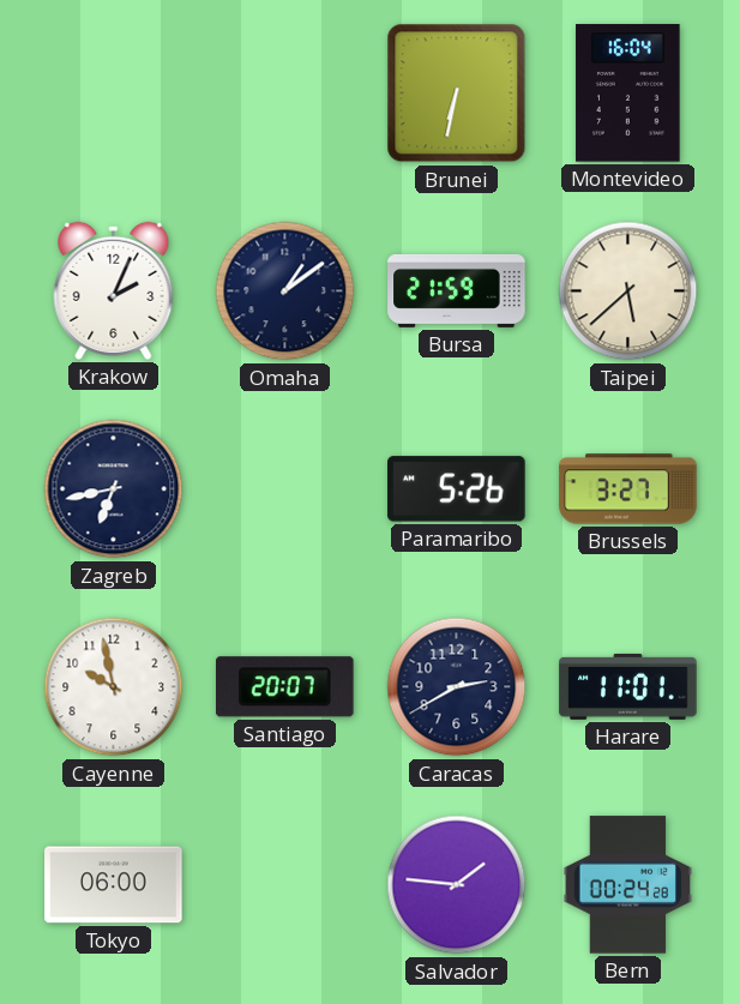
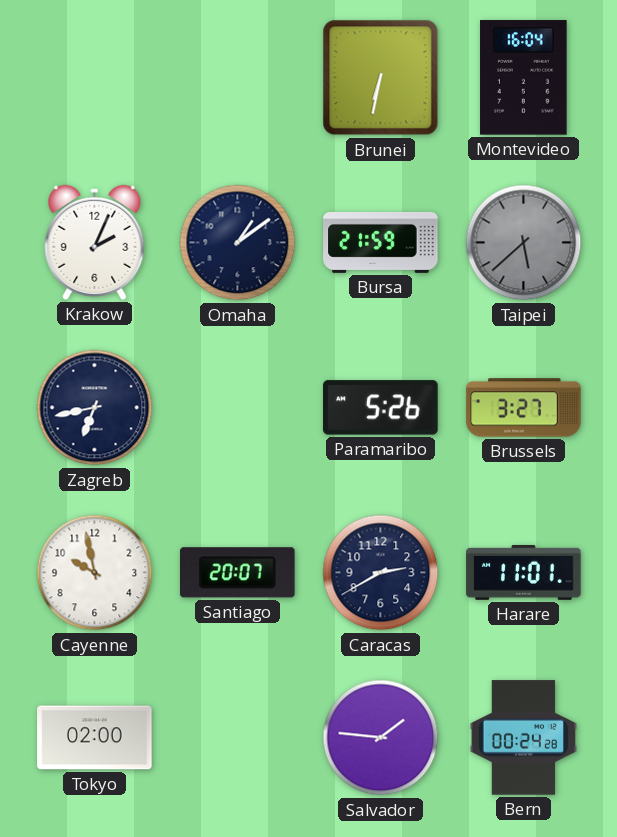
Taipei dial: cream -> grey
Tokyo: 06:00 -> 02:00
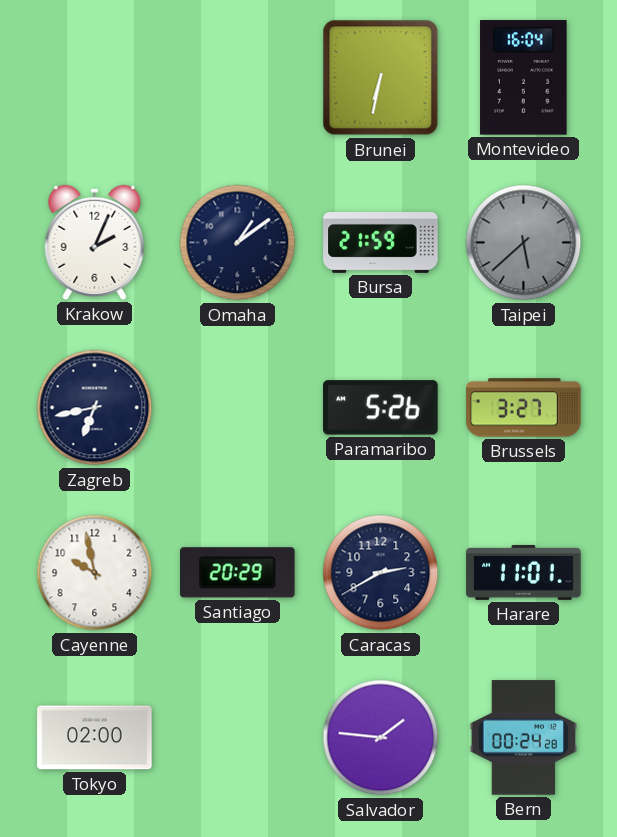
Santiago: 20:07 -> 20:29
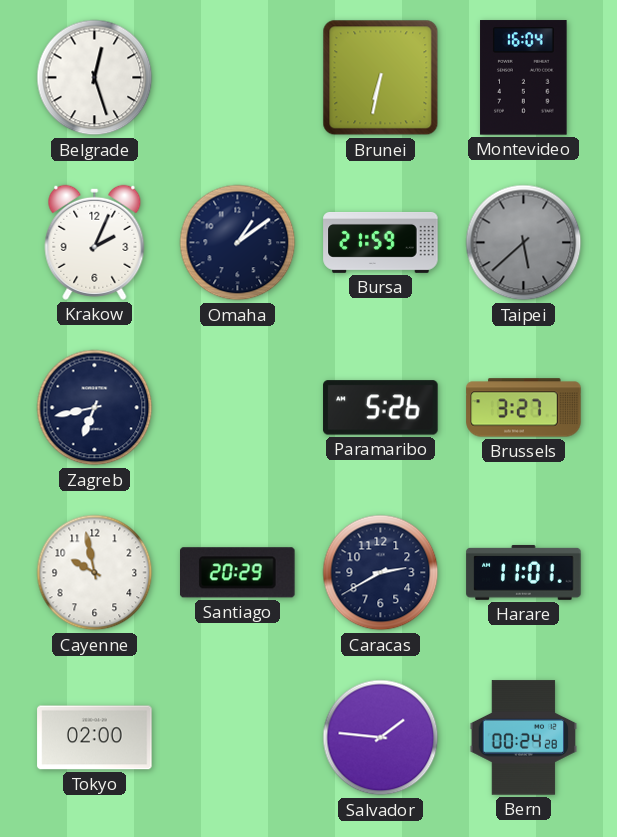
Belgrade: none -> 12:27
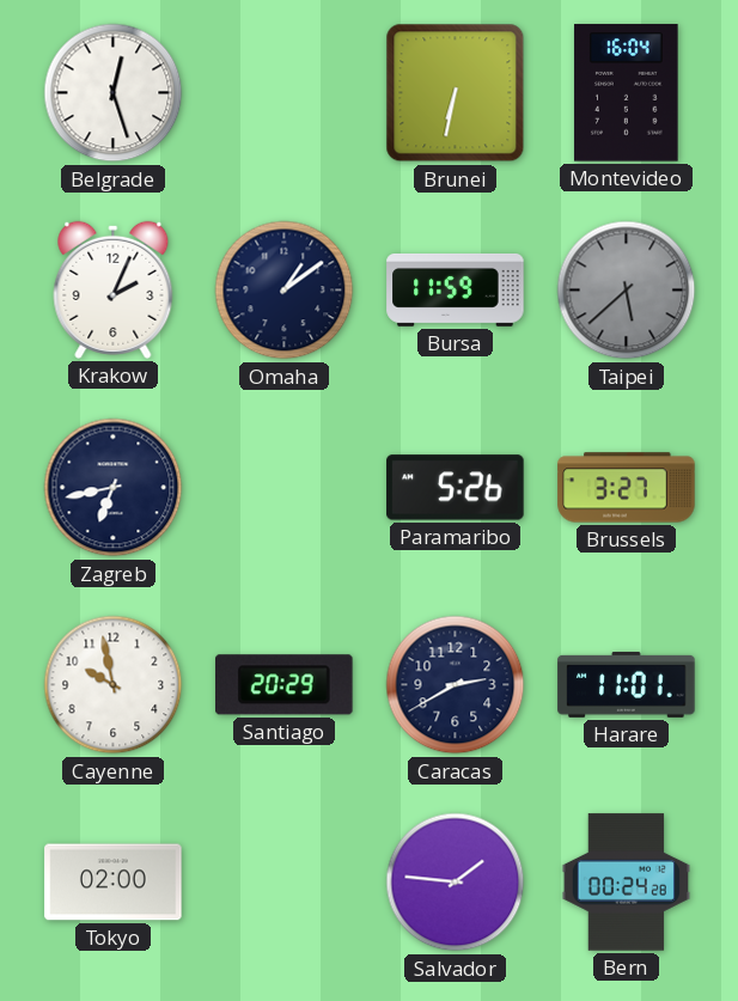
Bursa: 21:59 -> 11:59
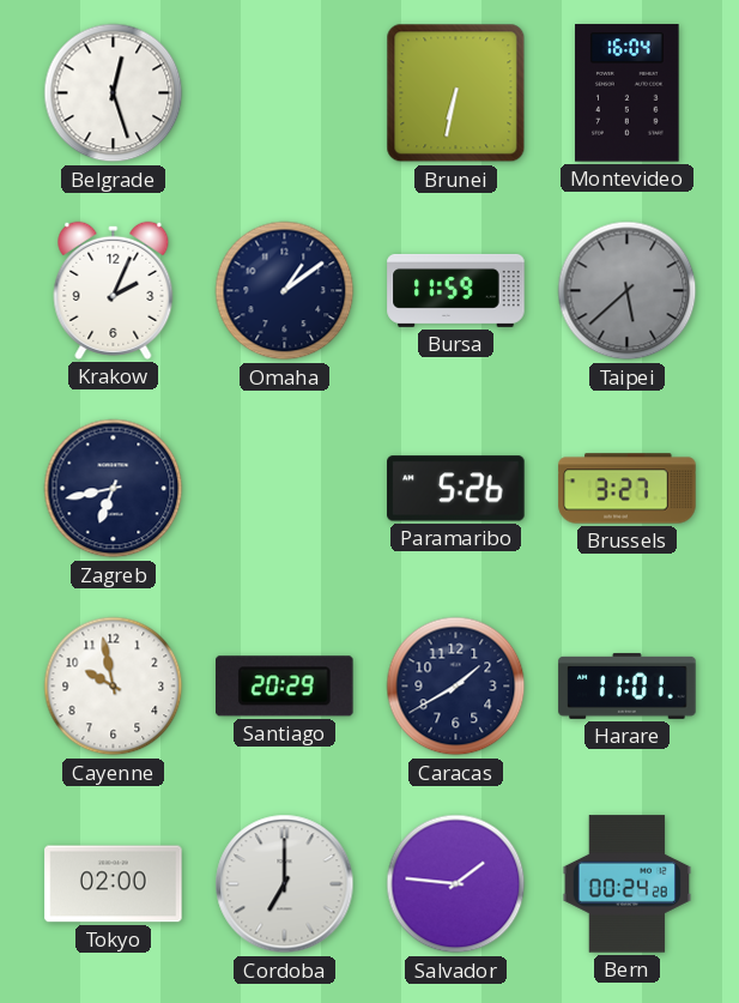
Caracas: 2:40 -> 1:40
Cordoba: none -> 7:00
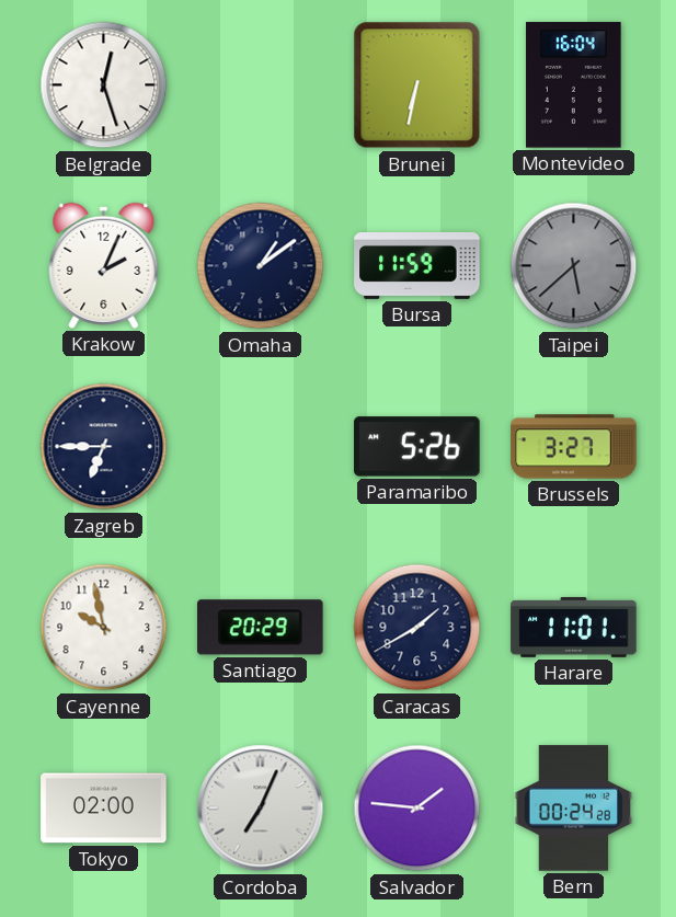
Zagreb: 6:43 -> 6:45
Cordoba: 7:00 -> 7:04
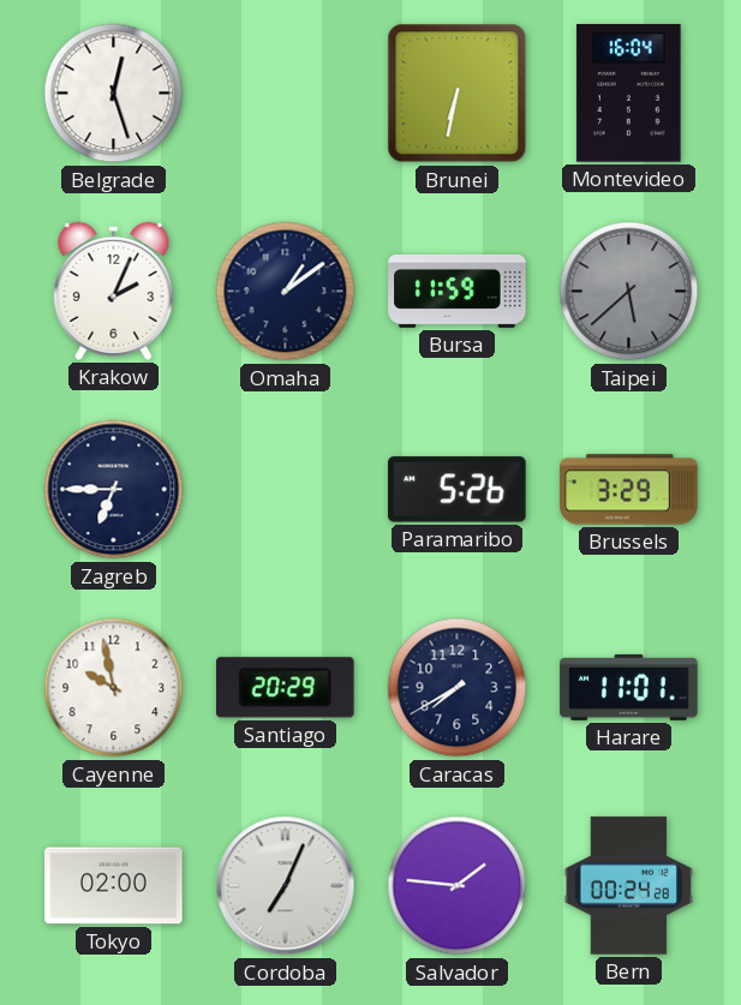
Brussels: 3:27 -> 3:29
Caracas: 1:40 -> 7:40
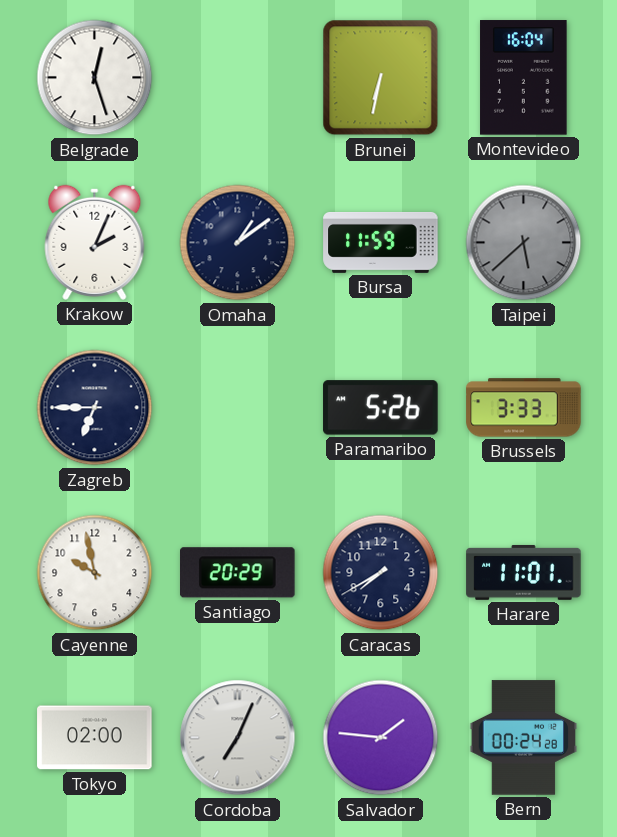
Brussels: 3:29 -> 3:33
